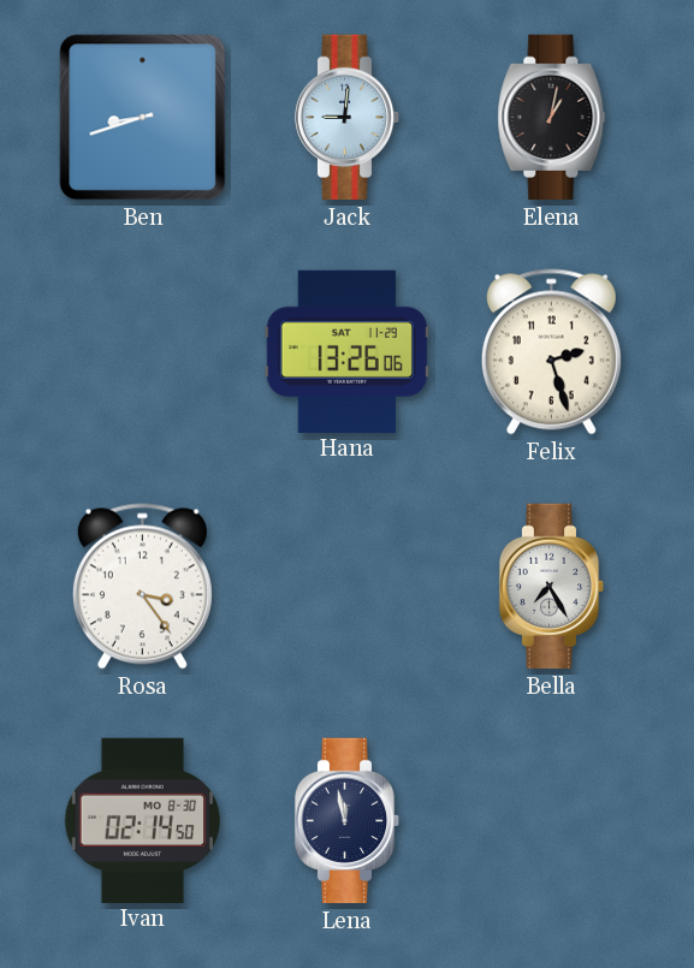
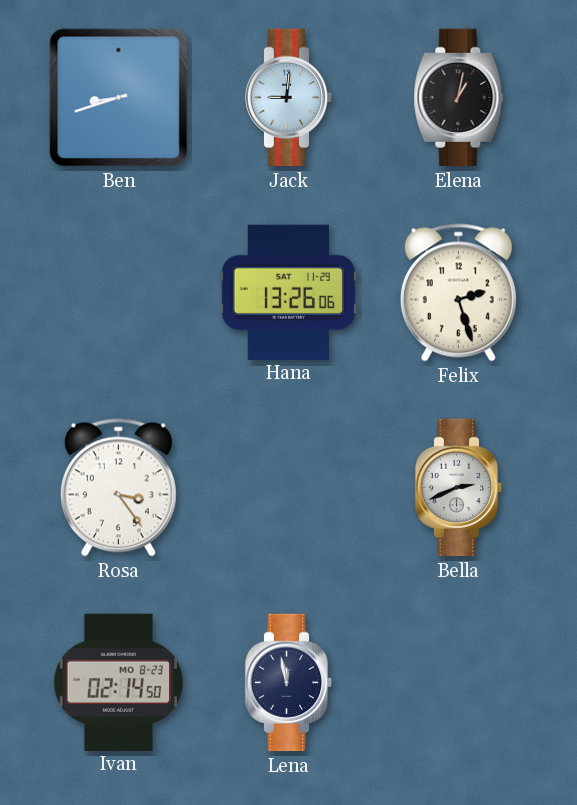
Bella: 7:25 -> 2:41
Ivan date: MO 8-30 -> MO 8-23
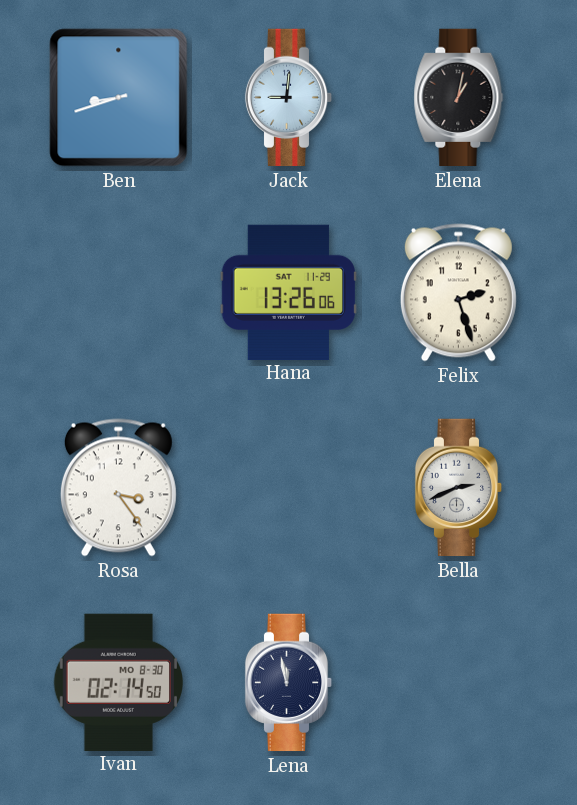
Ivan date: MO 8-23 -> MO 8-30
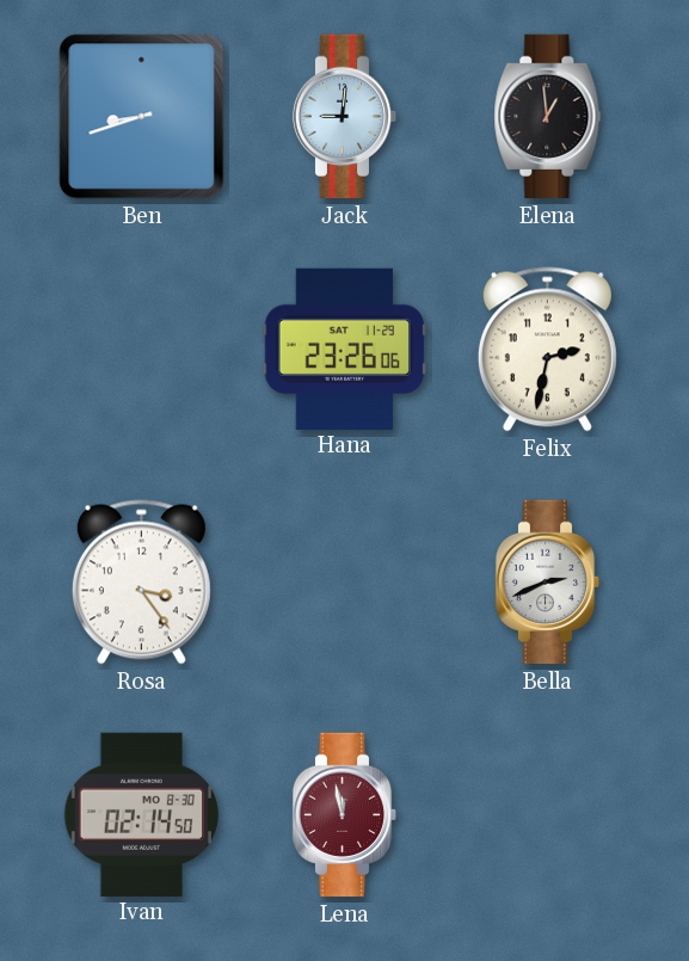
Elena: 1:02 -> 12:59
Hana: 13:26 -> 23:26
Felix: 2:27 -> 2:32
Lena dial: navy -> burgundy
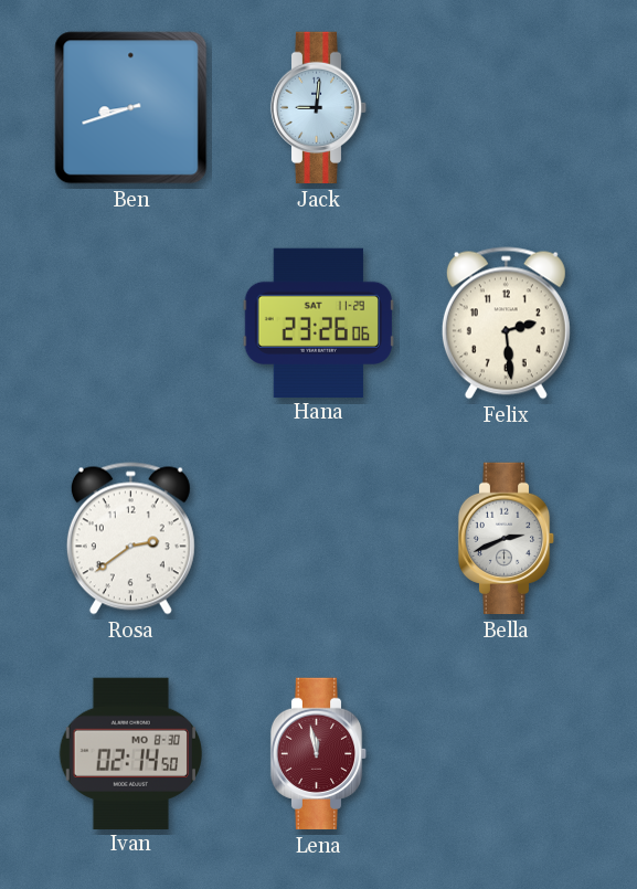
Elena: 12:59 -> none
Felix: 2:32 -> 2:29
Rosa: 3:24 -> 2:39
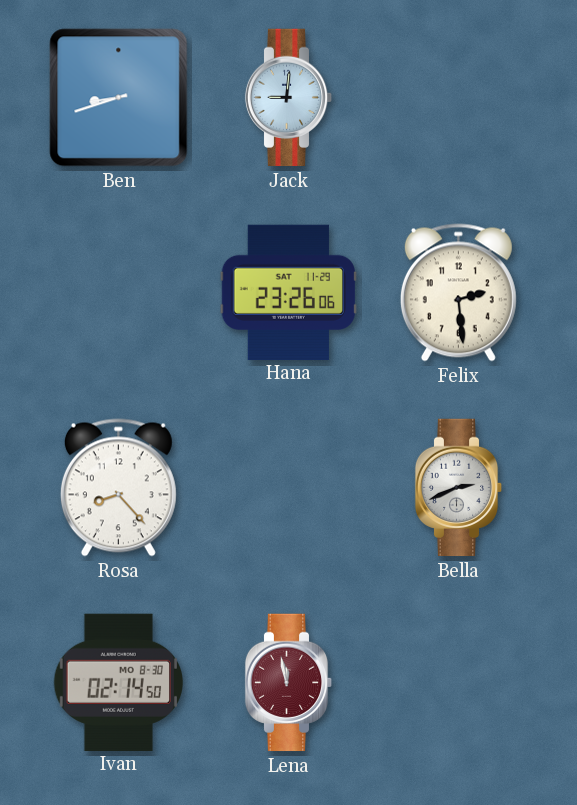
Rosa: 2:39 -> 8:23
